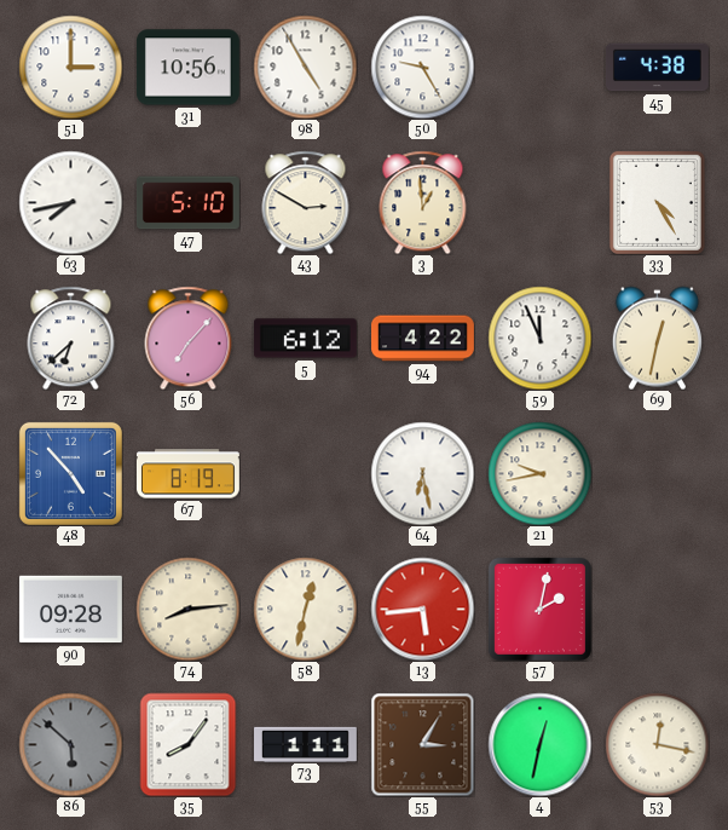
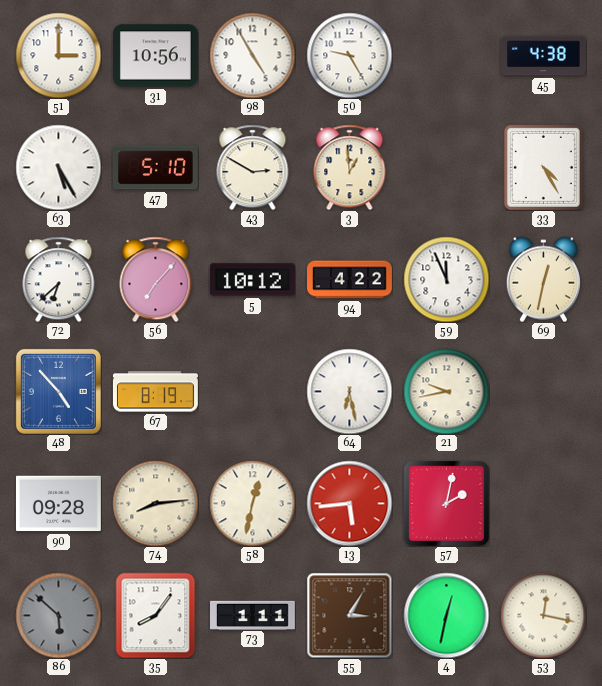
63: 7:43 -> 5:25
5: 6:12 -> 10:12
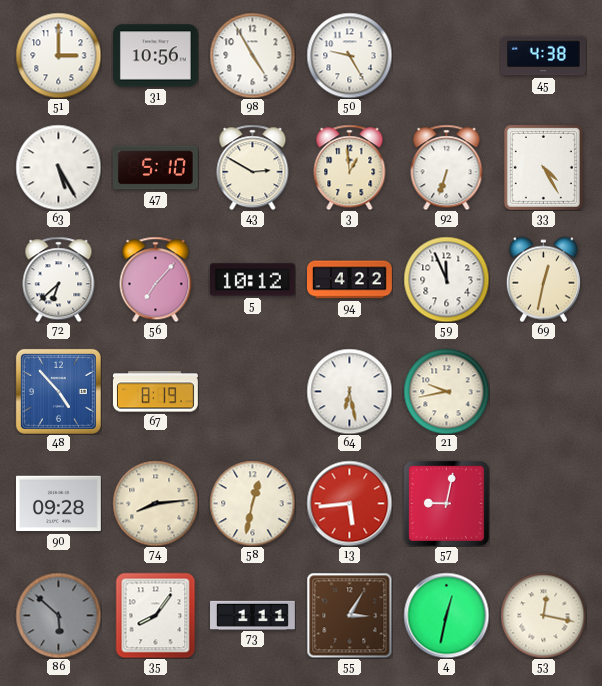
92: none -> 6:33
57: 2:02 -> 9:02
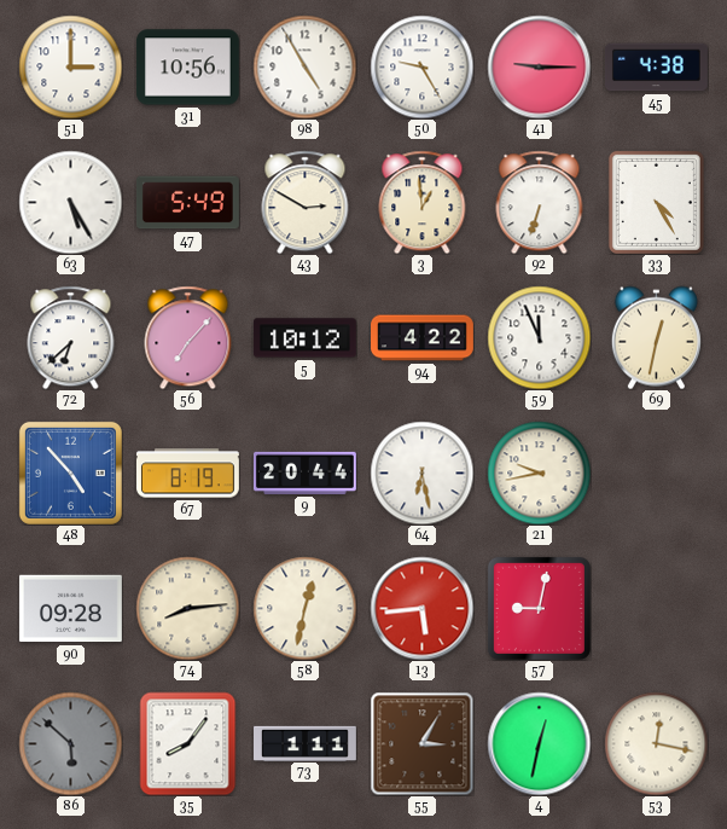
41: none -> 9:15
47: 5:10 -> 5:49
9: none -> 20:44
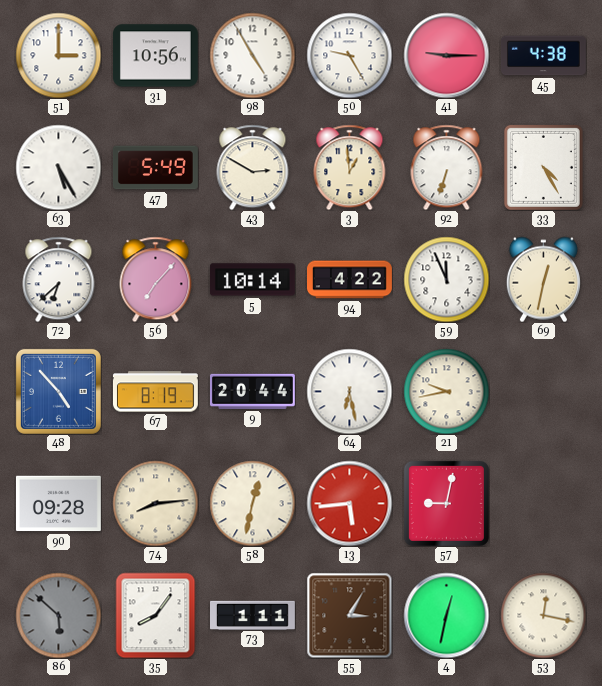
5: 10:12 -> 10:14
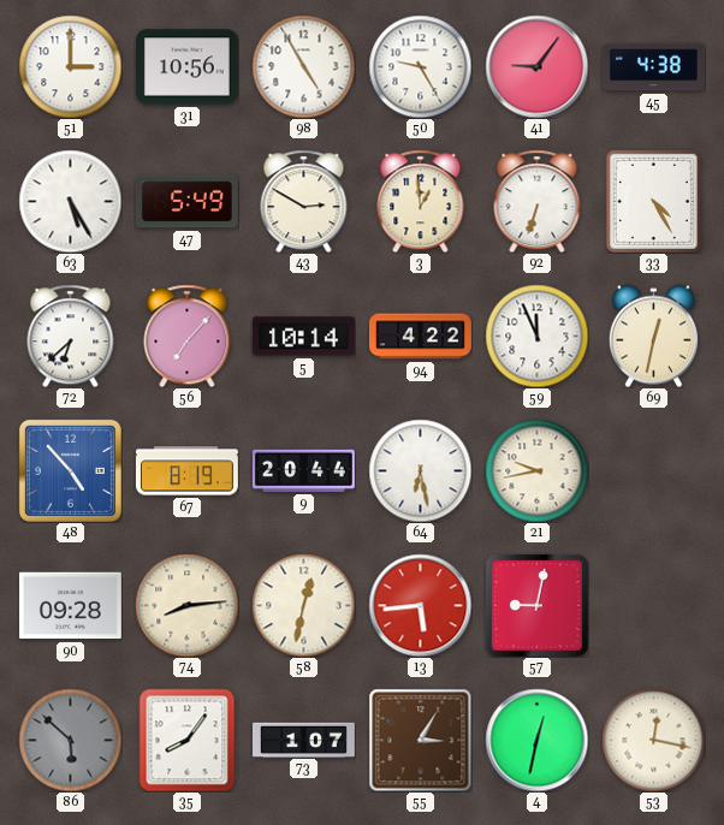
41: 9:15 -> 9:06
73: 1:11 -> 1:07
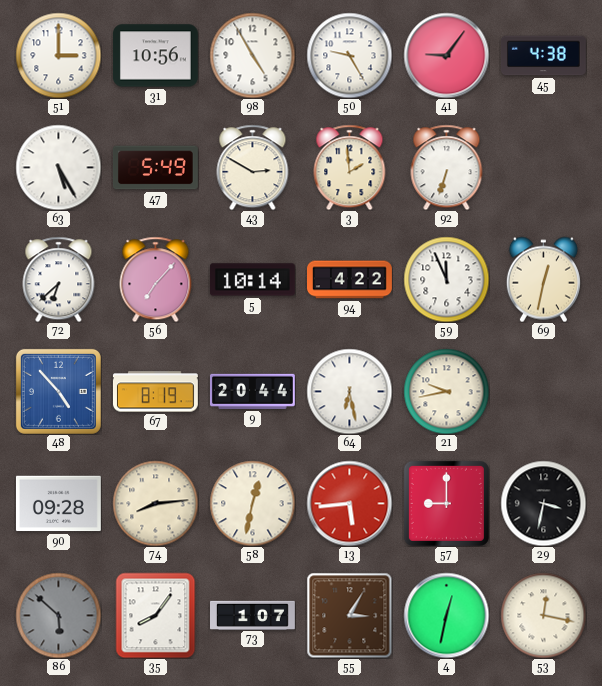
3: 12:59 -> 1:59
33: 4:25 -> none
57: 9:02 -> 9:00
29: none -> 3:32
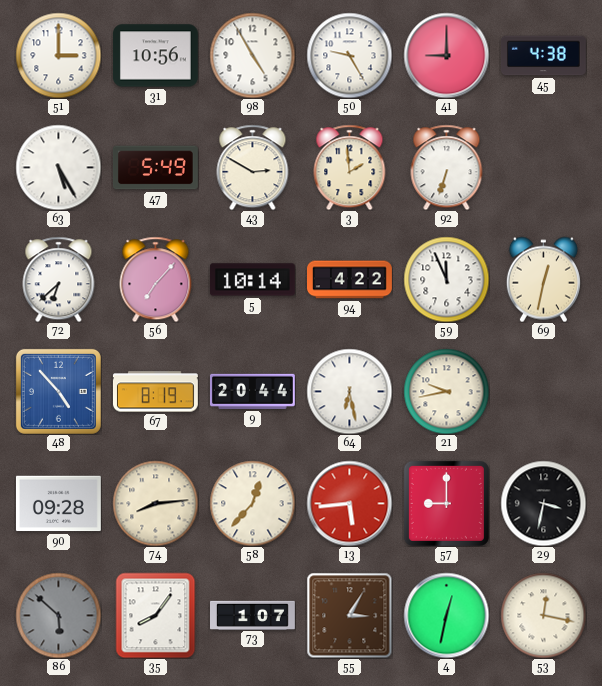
41: 9:06 -> 9:00
58: 12:32 -> 12:37
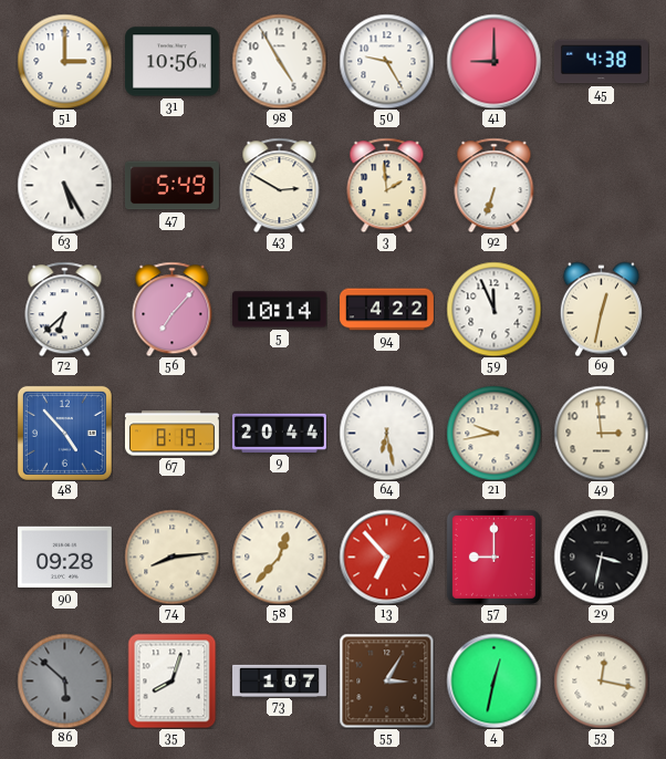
49: none -> 2:59
13: 5:44 -> 6:53
35: 8:06 -> 8:03
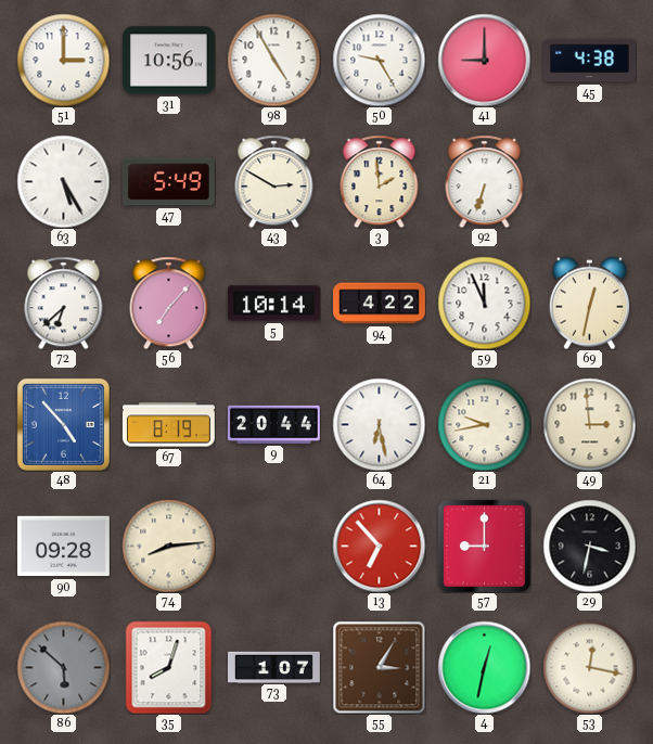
58: 12:37 -> none
